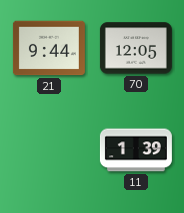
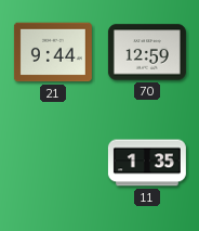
70: 12:05 -> 12:59
11: 1:39 -> 1:35
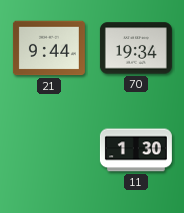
70: 12:59 -> 19:34
11: 1:35 -> 1:30
